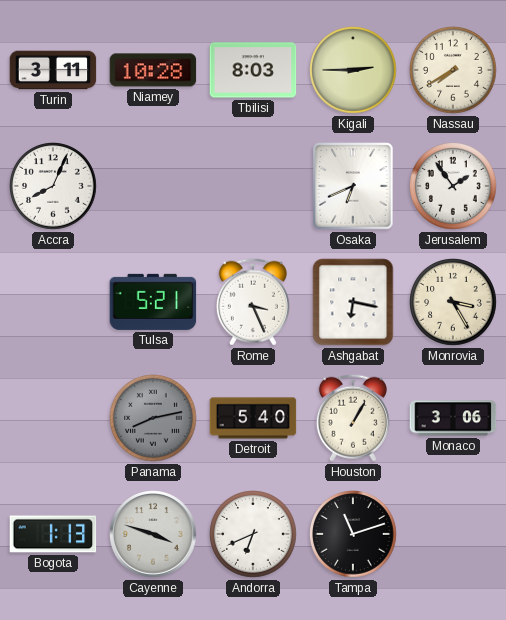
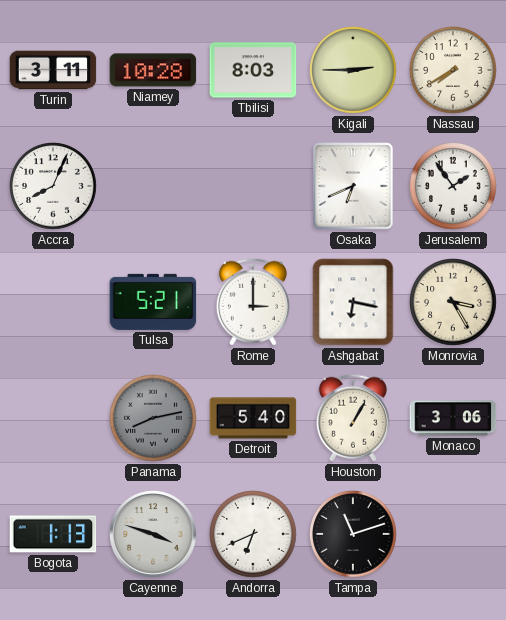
Rome: 3:26 -> 3:00
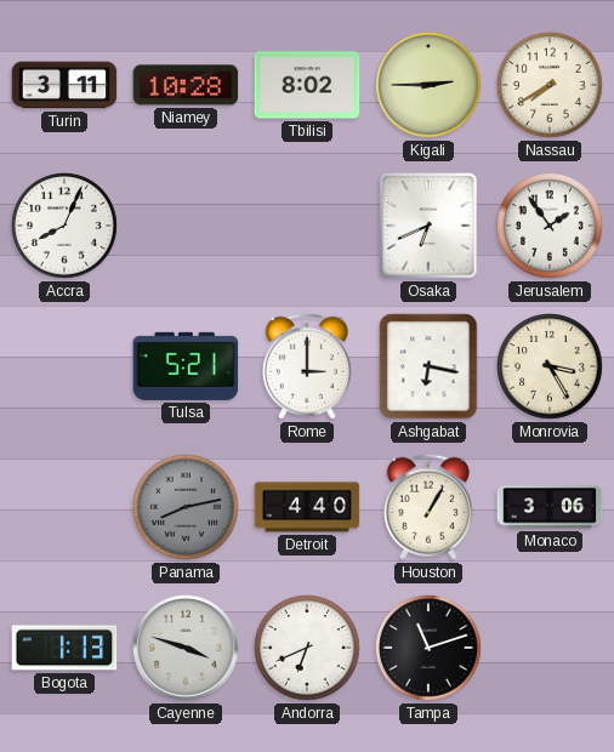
Tbilisi: 8:03 -> 8:02
Detroit: 5:40 -> 4:40
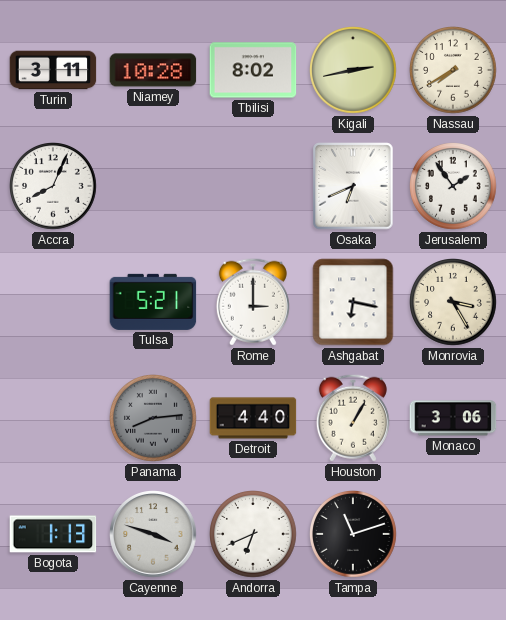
Kigali: 2:45 -> 2:43
Panama: 8:13 -> 8:14
